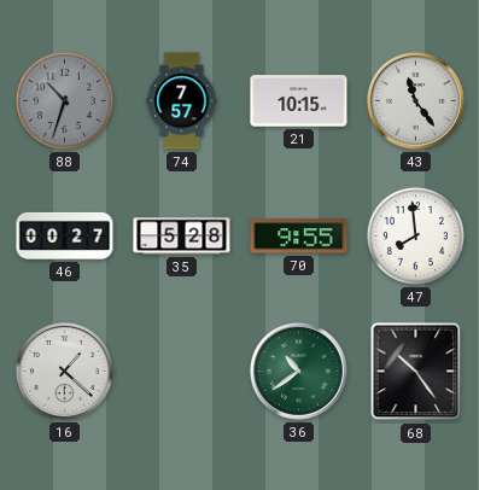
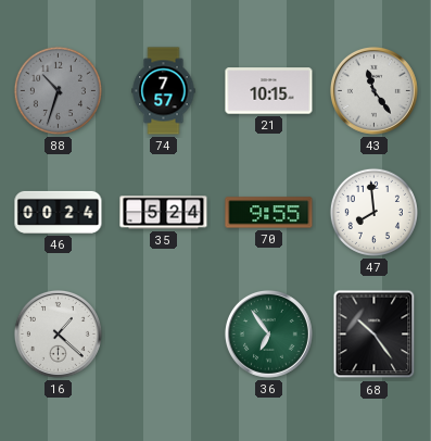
46: 00:27 -> 00:24
35: 5:28 -> 5:24
36: 10:39 -> 6:54
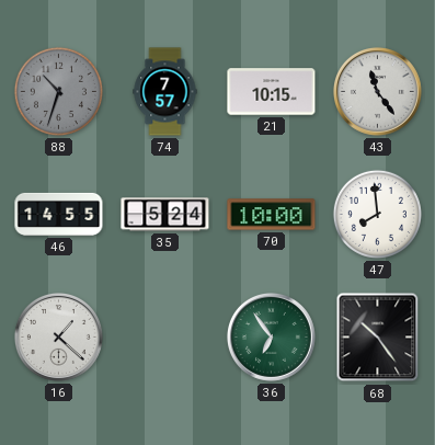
46: 00:24 -> 14:55
70: 9:55 -> 10:00
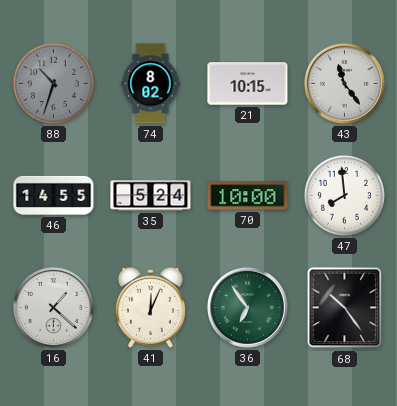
74: 7:57 -> 8:02
41: none -> 12:04
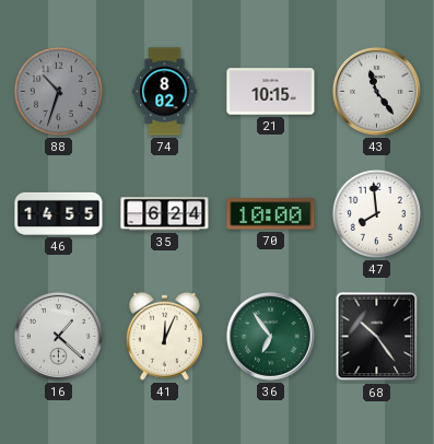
35: 5:24 -> 6:24
